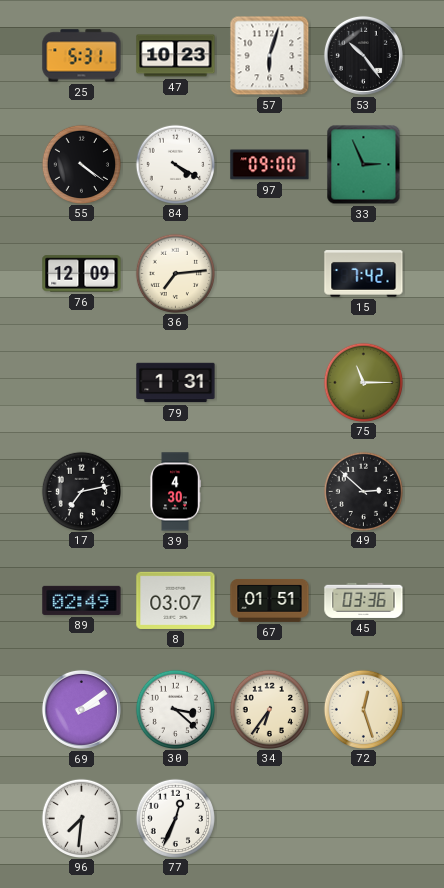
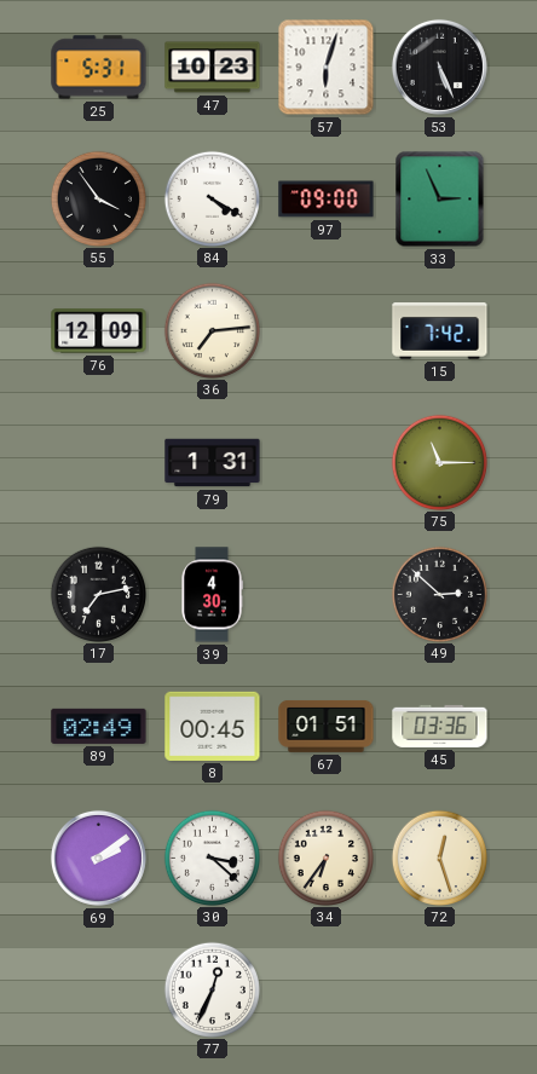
53: 10:24 -> 5:26
55: 4:21 -> 3:54
8: 03:07 -> 00:45
96: 7:31 -> none
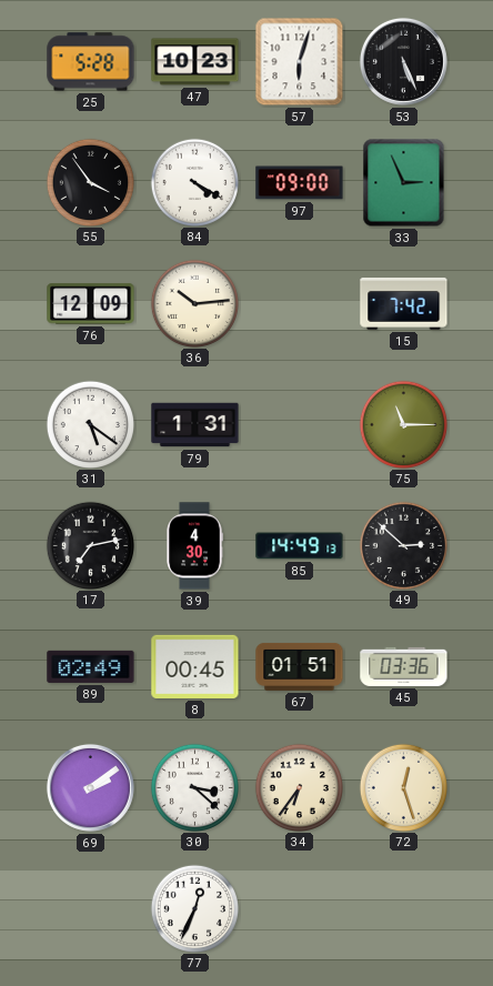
25: 5:31 -> 5:28
36: 7:14 -> 10:14
31: none -> 5:21
85: none -> 14:49
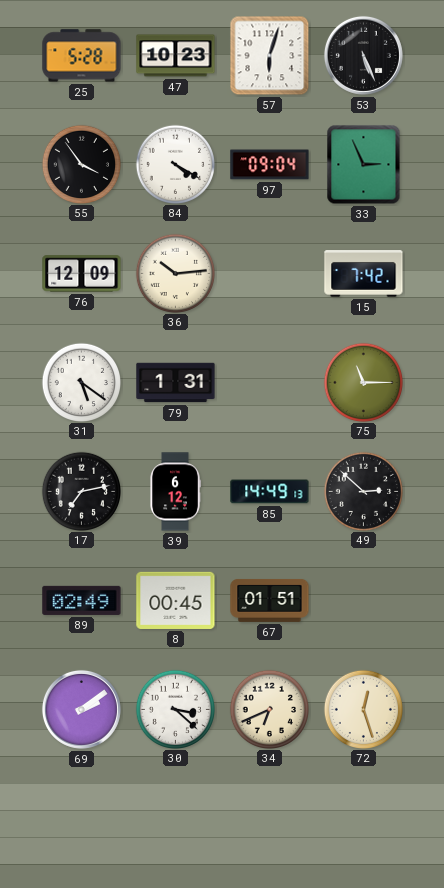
97: 09:00 -> 09:04
39: 4:30 -> 6:12
45: 03:36 -> none
34: 6:36 -> 6:41
77: 12:34 -> none
